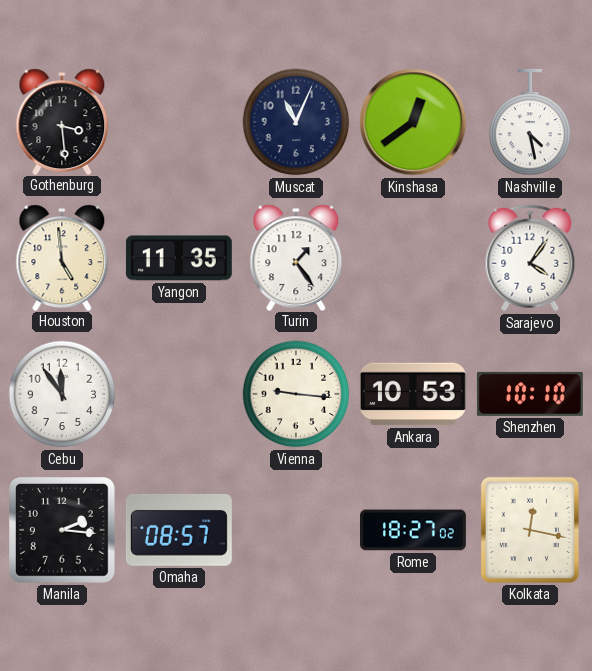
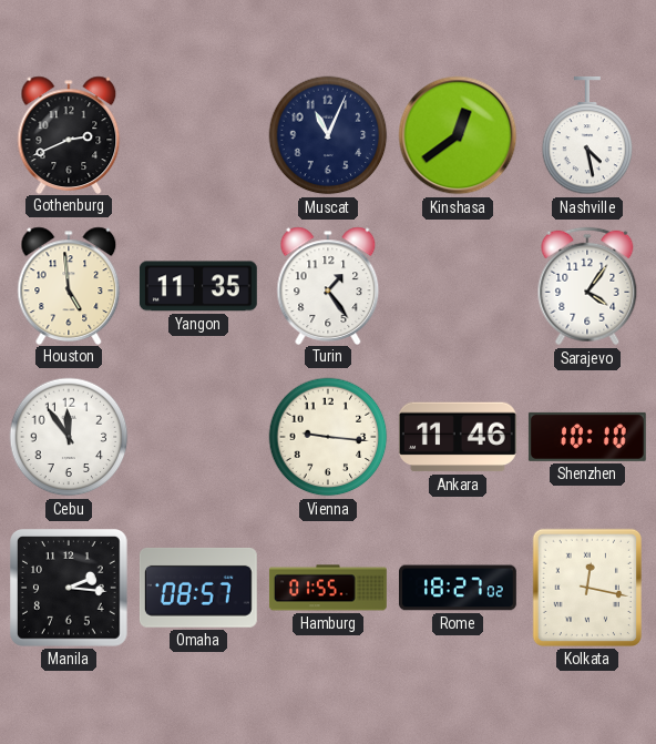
Gothenburg: 3:29 -> 2:41
Ankara: 10:53 -> 11:46
Hamburg: none -> 01:55
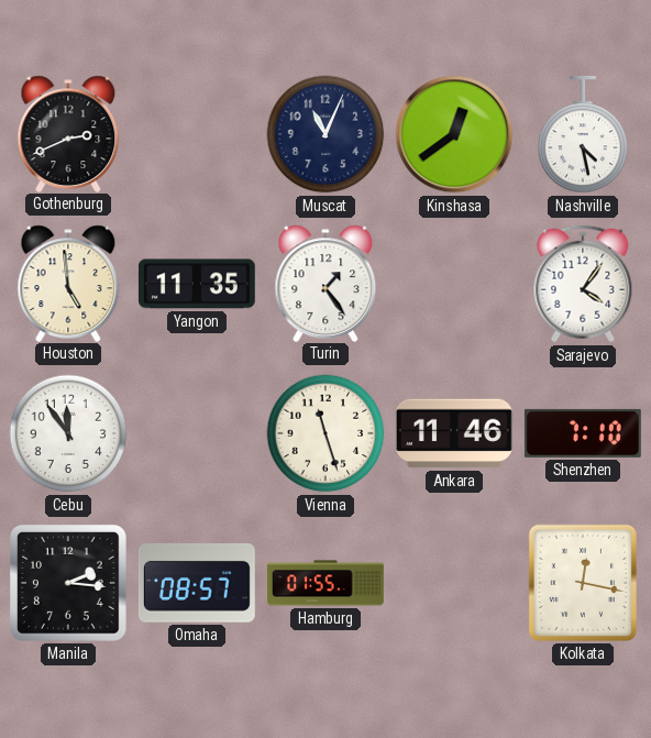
Vienna: 9:16 -> 11:27
Shenzhen: 10:10 -> 7:10
Rome: 18:27 -> none
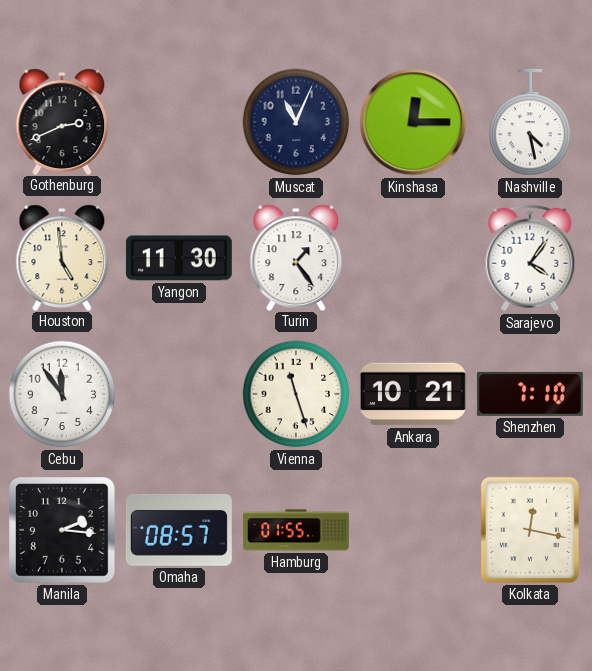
Kinshasa: 12:39 -> 12:15
Yangon: 11:35 -> 11:30
Ankara: 11:46 -> 10:21
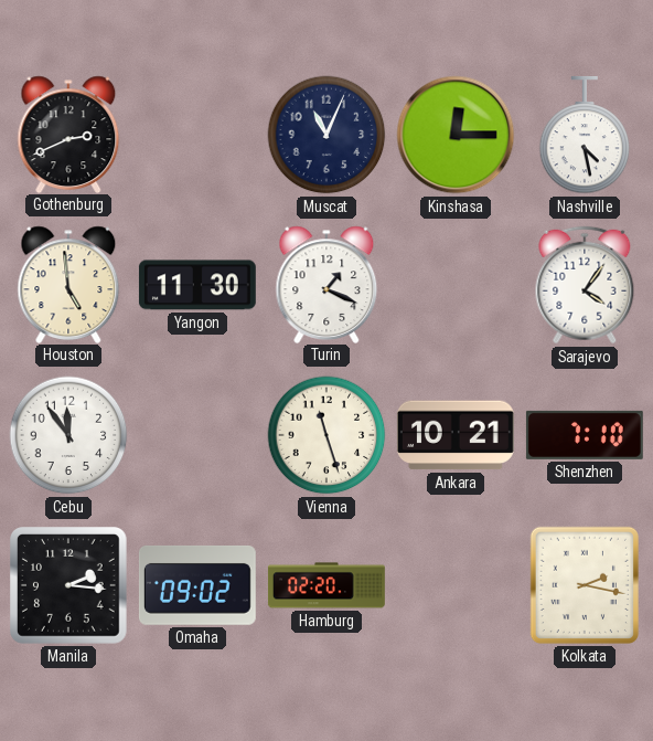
Turin: 1:24 -> 1:19
Omaha: 08:57 -> 09:02
Hamburg: 01:55 -> 02:20
Kolkata: 12:17 -> 2:17
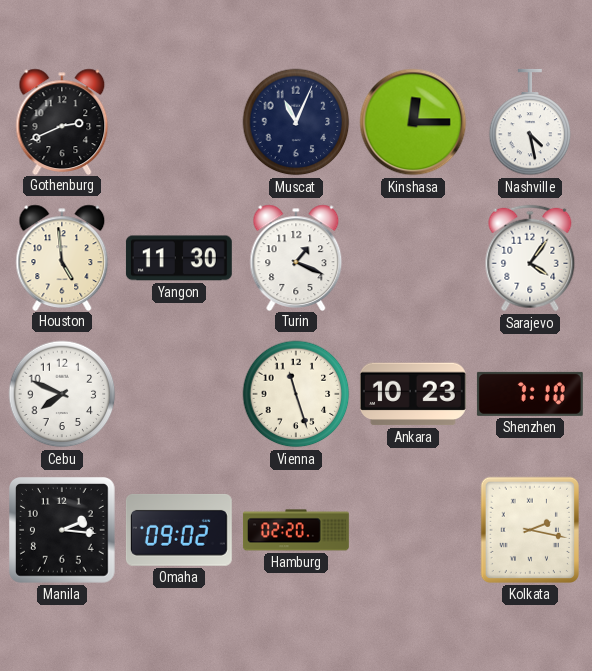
Cebu: 11:54 -> 7:49
Ankara: 10:21 -> 10:23
